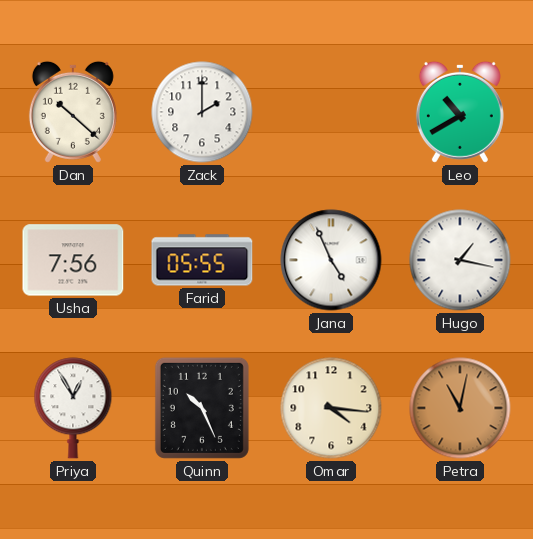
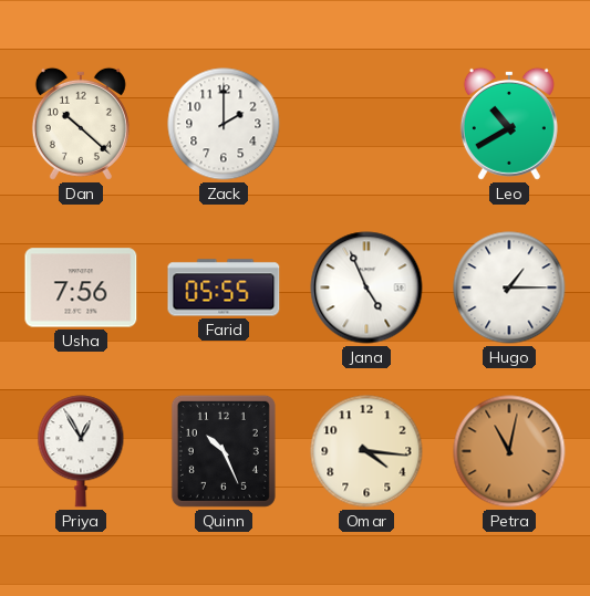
Hugo: 1:17 -> 1:15
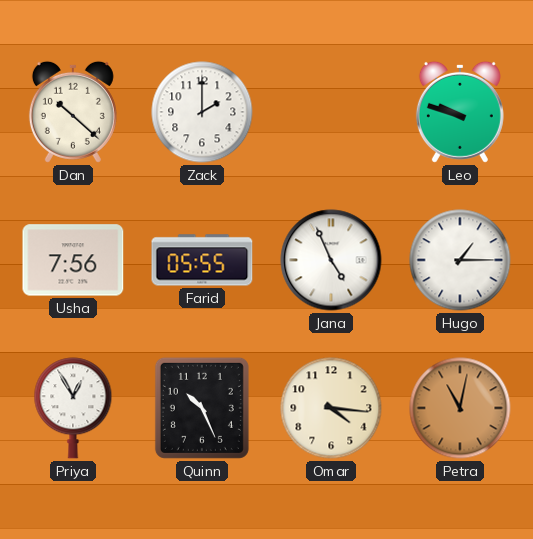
Leo: 10:40 -> 9:48
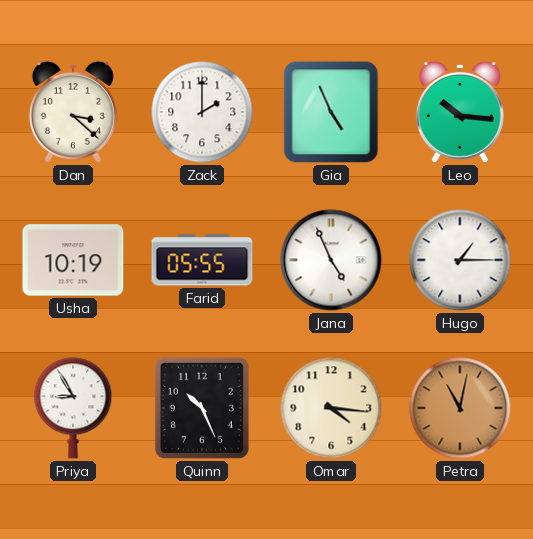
Dan: 10:22 -> 3:22
Gia: none -> 4:56
Leo: 9:48 -> 10:16
Usha: 7:56 -> 10:19
Priya: 12:55 -> 8:55
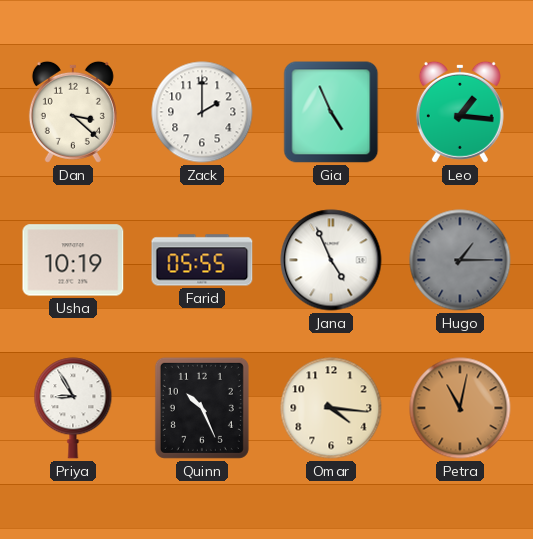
Leo: 10:16 -> 1:16
Hugo dial: white -> grey
